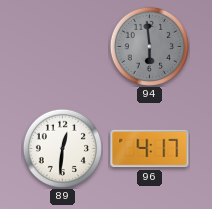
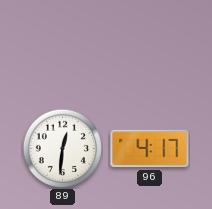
94: 5:59 -> none
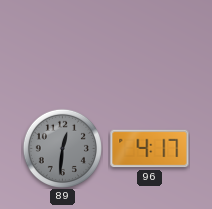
89 dial: white -> grey
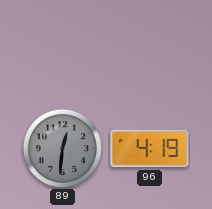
96: 4:17 -> 4:19
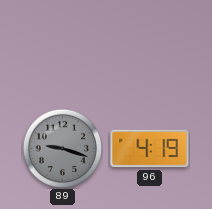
89: 12:31 -> 9:18
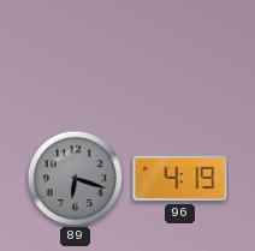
89: 9:18 -> 6:18
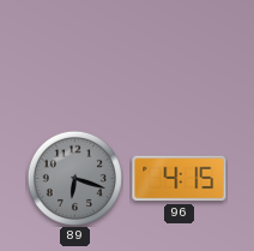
96: 4:19 -> 4:15
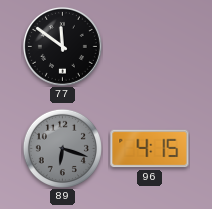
77: none -> 11:51
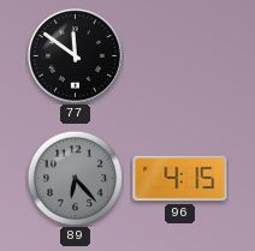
89: 6:18 -> 6:23
